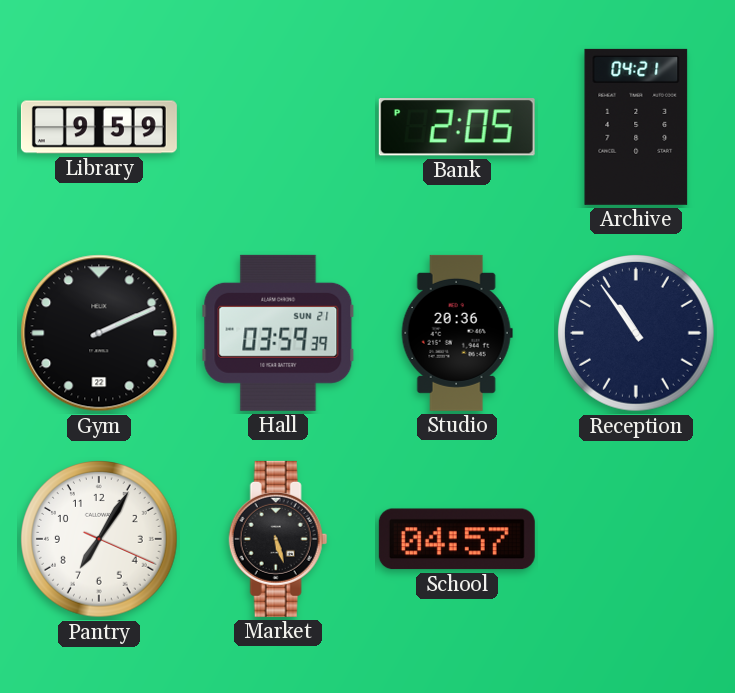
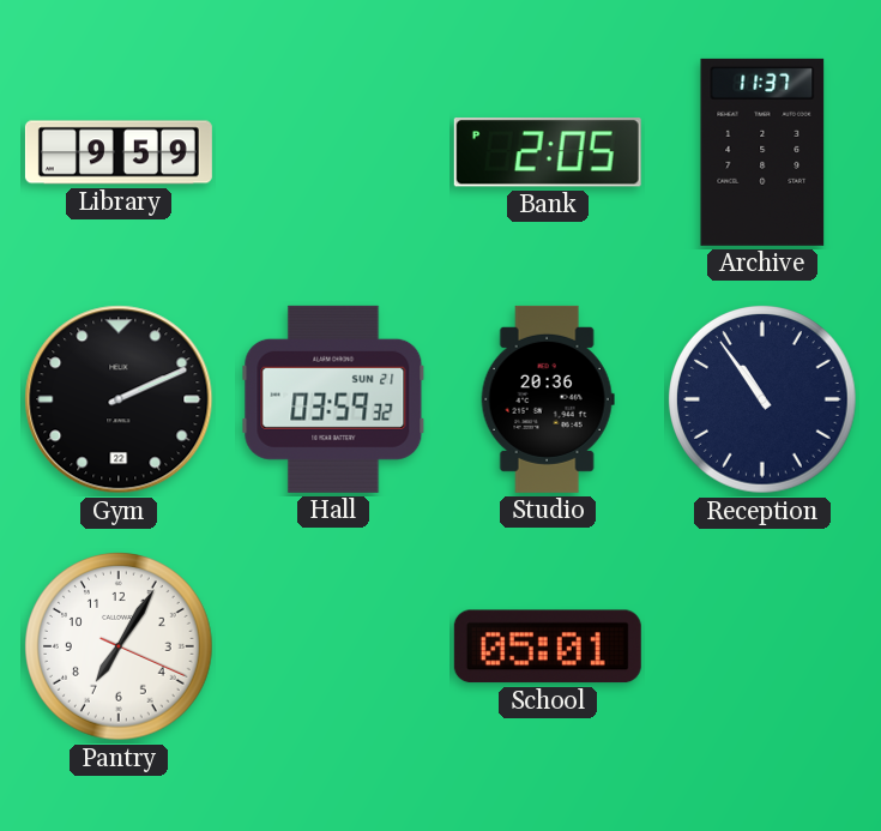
Archive: 04:21 -> 11:37
Hall: 03:59:39 -> 03:59:32
Market: 5:27 -> none
School: 04:57 -> 05:01
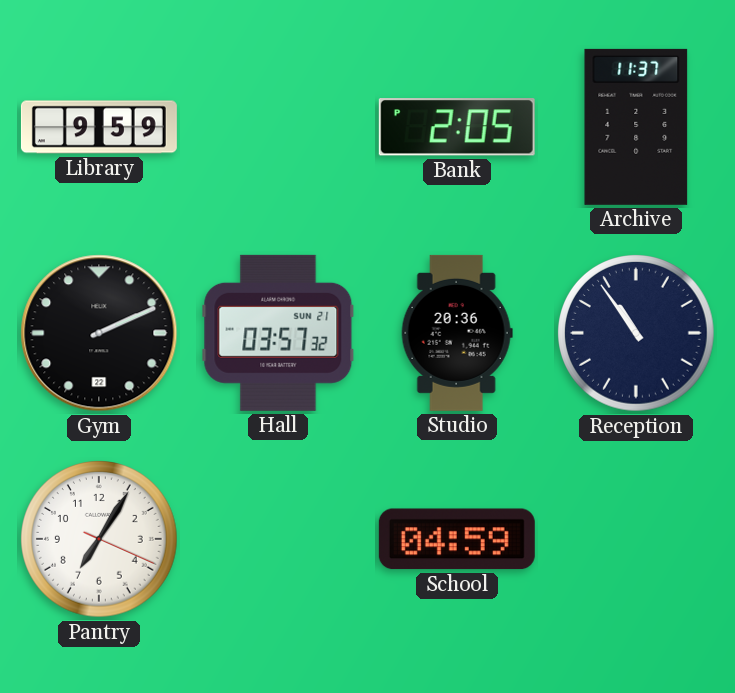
Hall: 03:59 -> 03:57
School: 05:01 -> 04:59
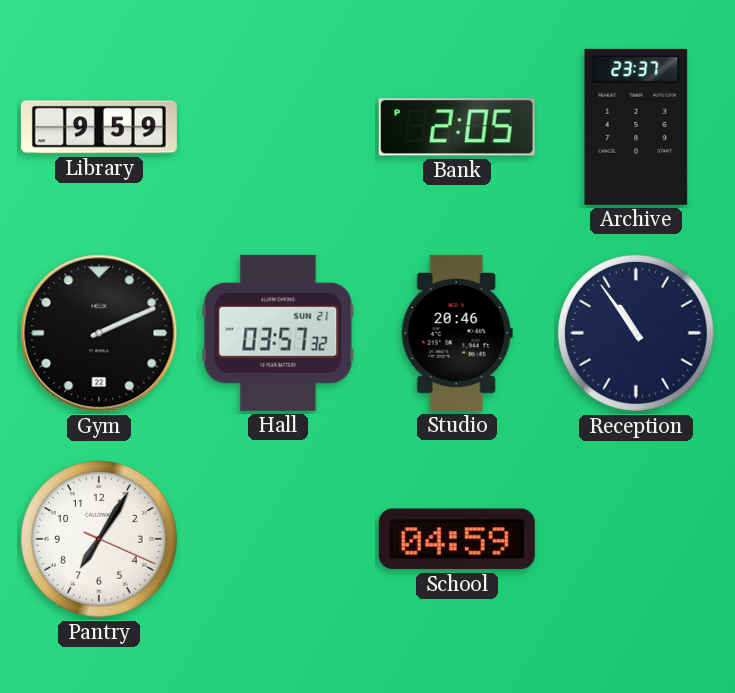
Archive: 11:37 -> 23:37
Studio: 20:36 -> 20:46
